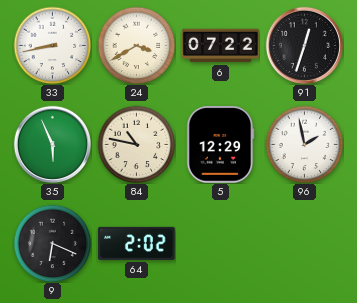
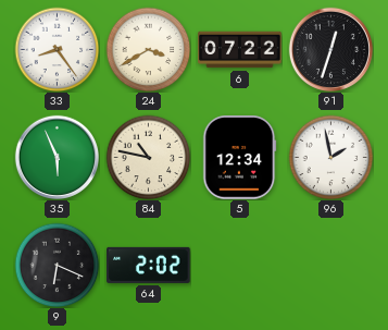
33: 8:43 -> 8:24
5: 12:29 -> 12:34
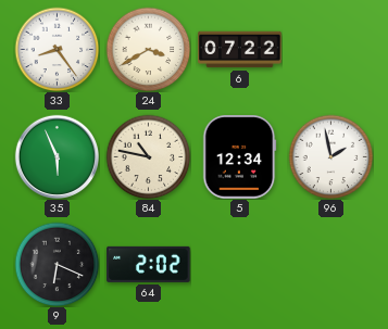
91: 12:33 -> none
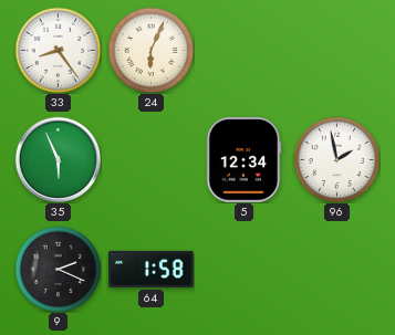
24: 3:40 -> 6:04
6: 07:22 -> none
84: 10:47 -> none
9: 6:19 -> 2:19
64: 2:02 -> 1:58
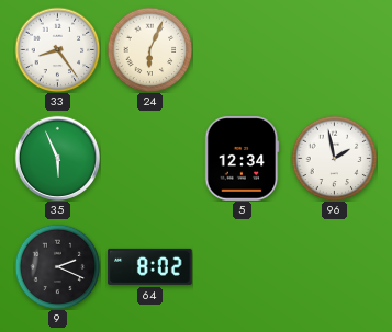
64: 1:58 -> 8:02
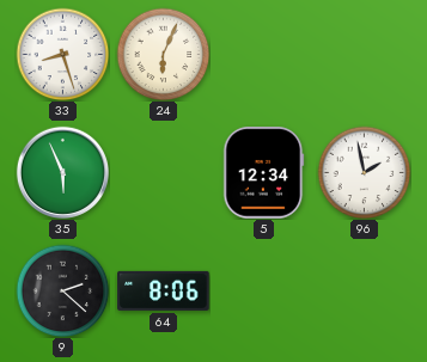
33: 8:24 -> 8:27
9: 2:19 -> 2:22
64: 8:02 -> 8:06
